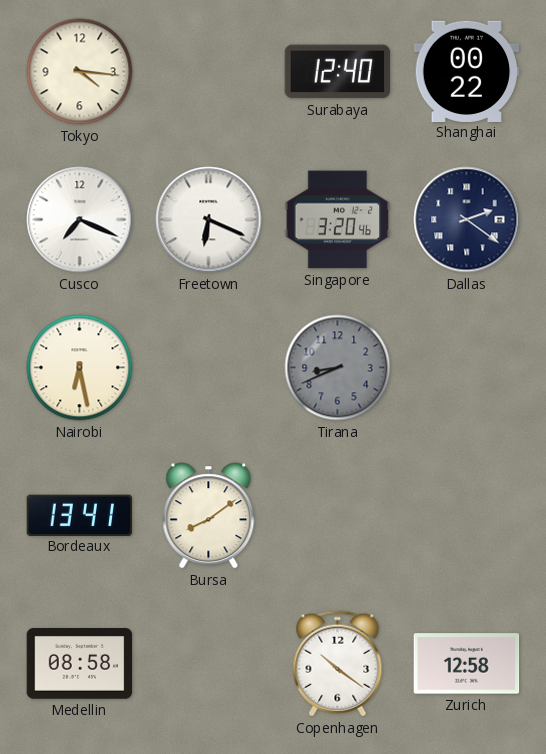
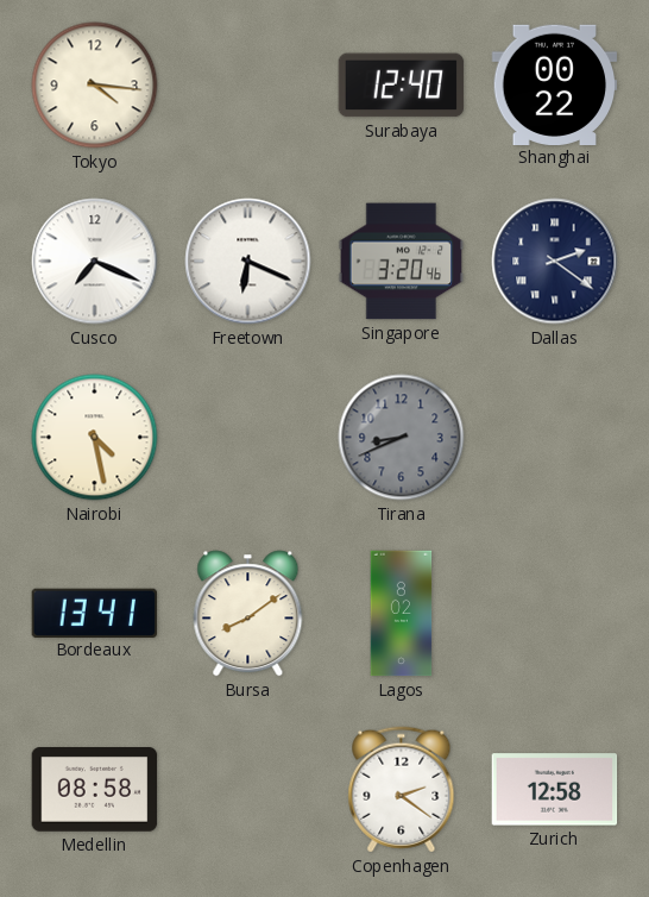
Nairobi: 6:28 -> 4:28
Lagos: none -> 8:02
Copenhagen: 10:21 -> 2:21
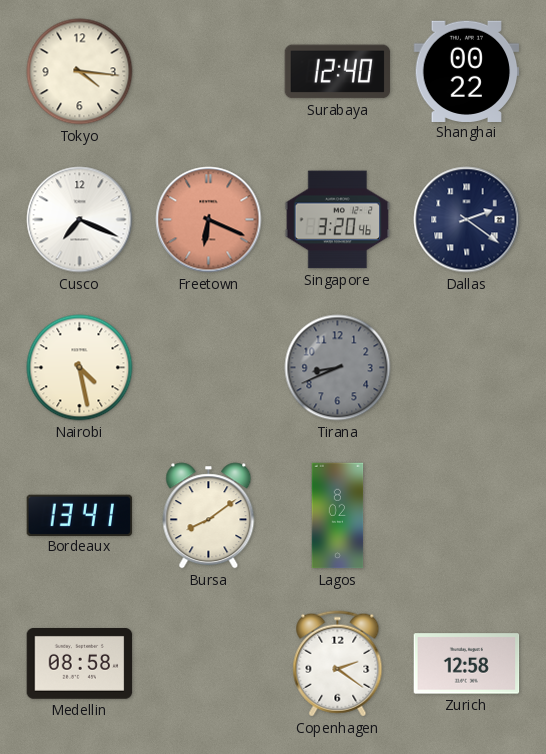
Freetown dial: white -> salmon
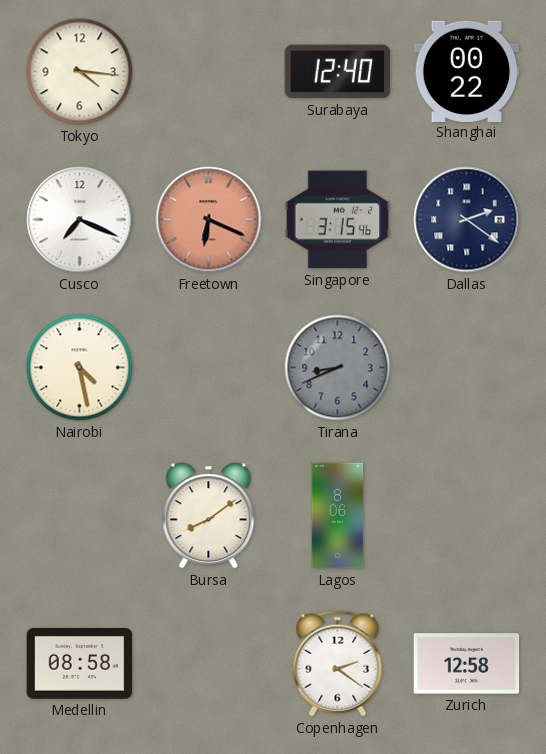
Singapore: 3:20 -> 3:15
Bordeaux: 13:41 -> none
Lagos: 8:02 -> 8:06
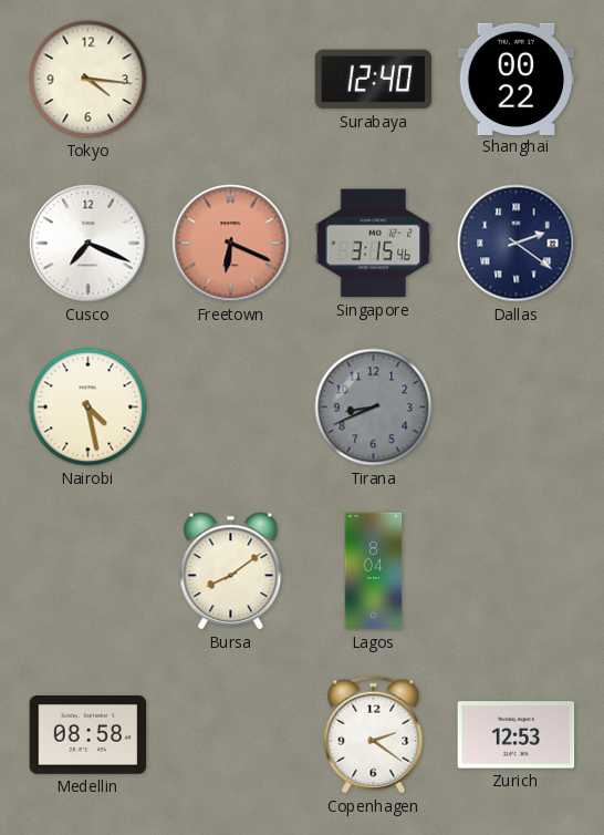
Lagos: 8:06 -> 8:04
Zurich: 12:58 -> 12:53
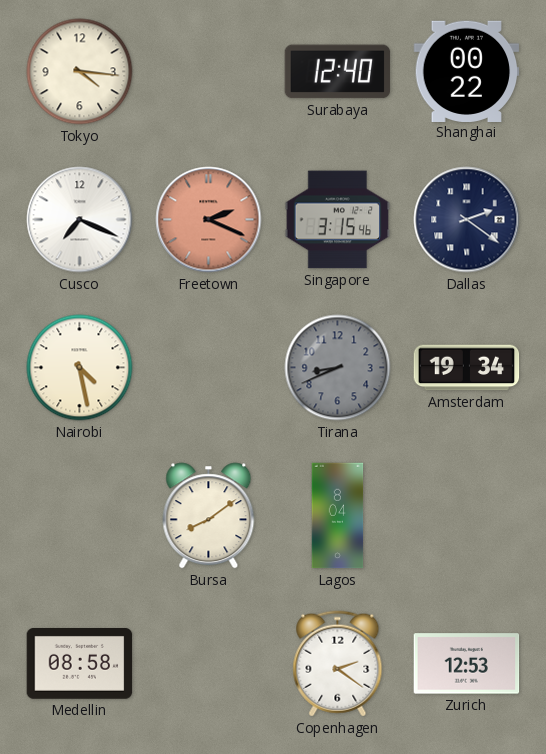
Freetown: 6:19 -> 2:19
Amsterdam: none -> 19:34
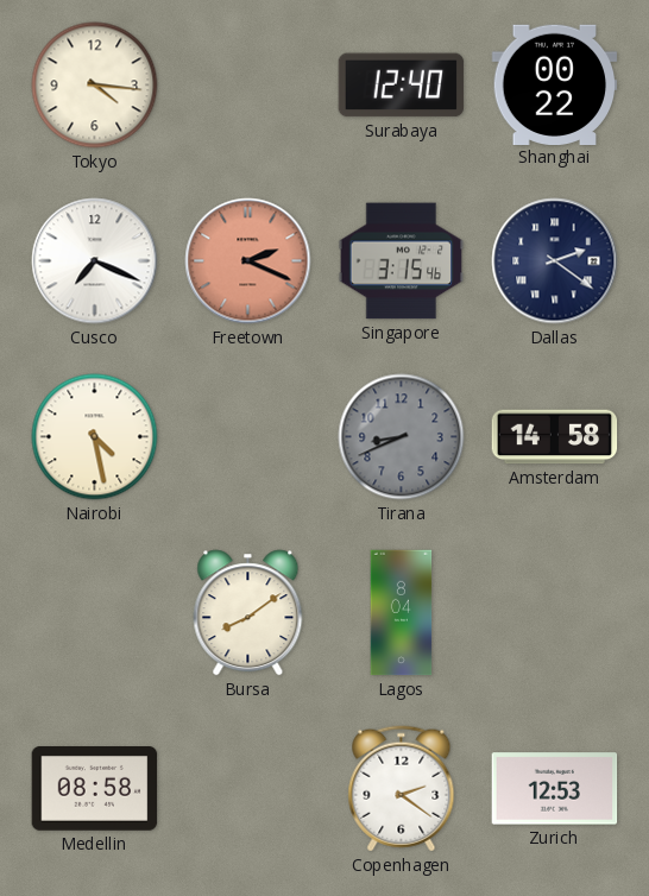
Amsterdam: 19:34 -> 14:58
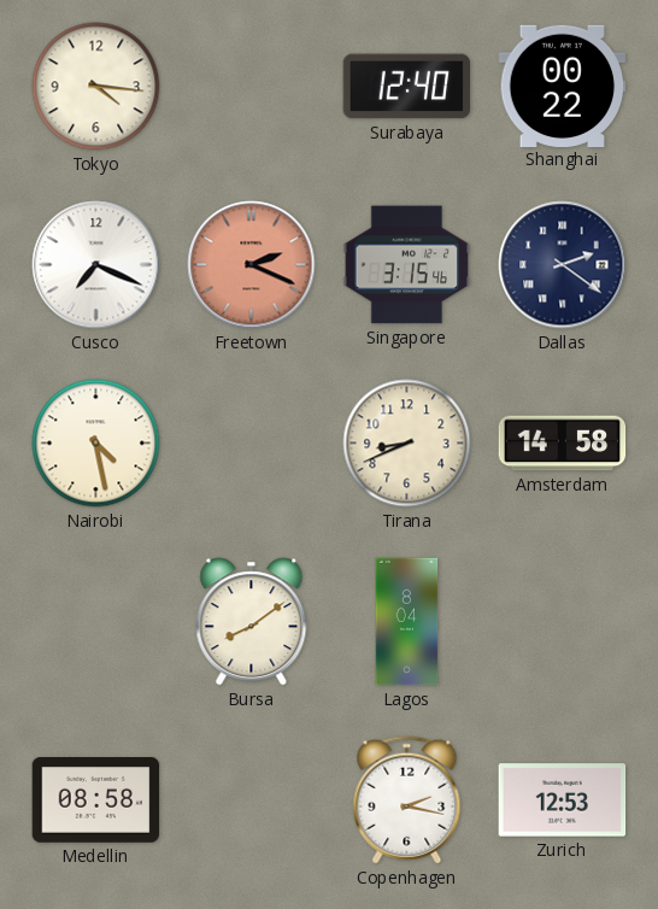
Tirana dial: grey -> cream
Copenhagen: 2:21 -> 2:17
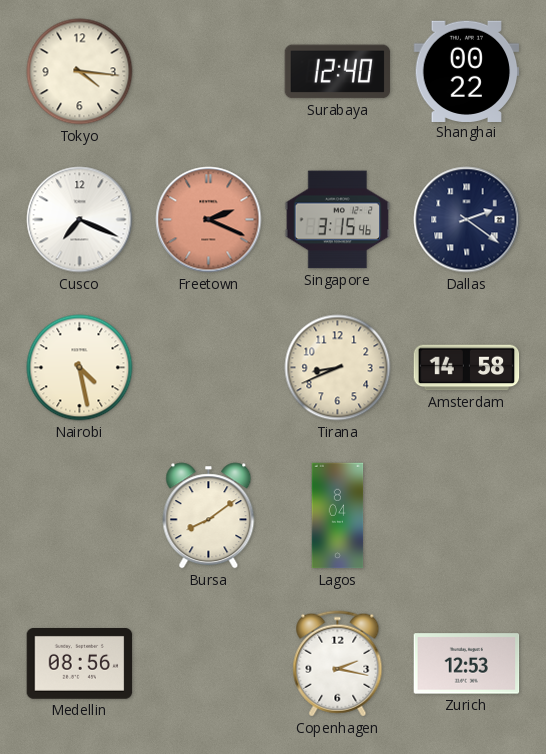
Medellin: 08:58 -> 08:56
